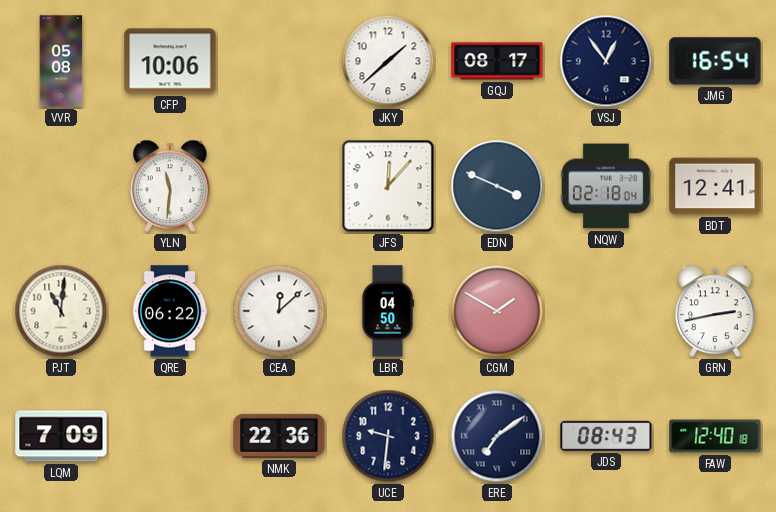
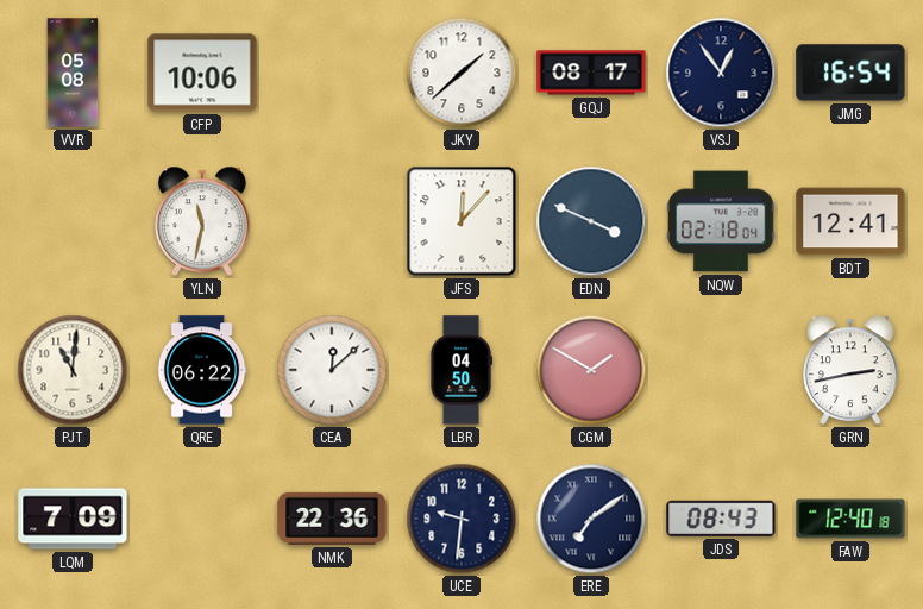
YLN: 11:31 -> 11:32
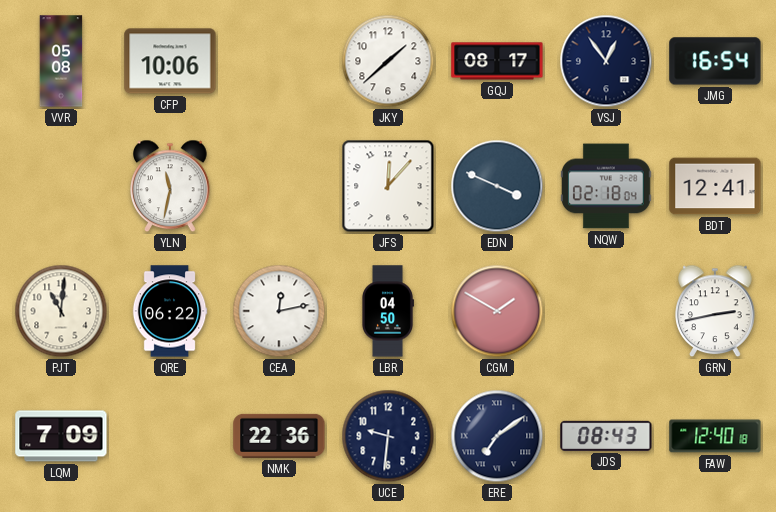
CEA: 12:08 -> 12:13
